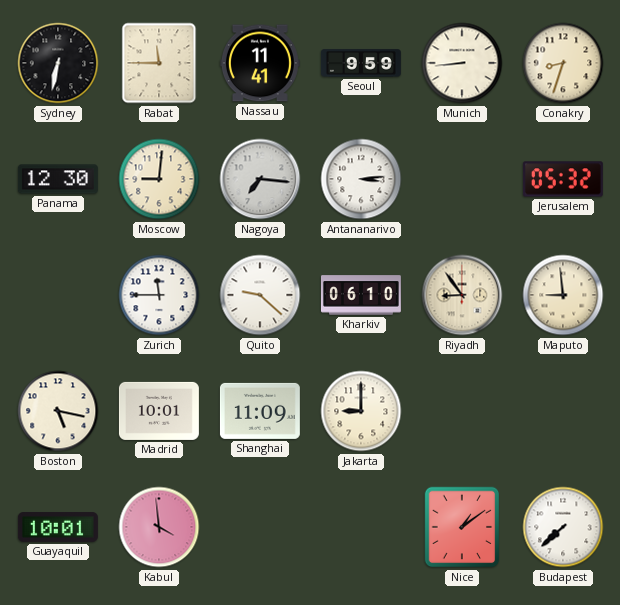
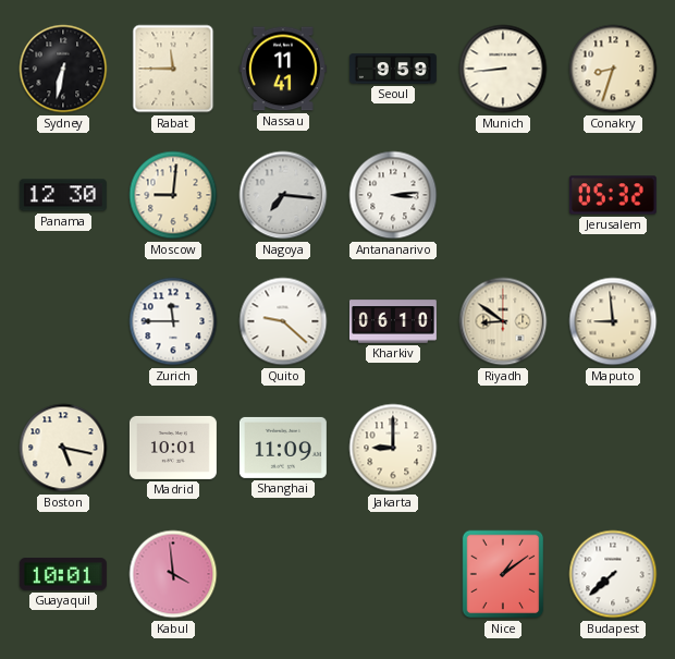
Riyadh: 8:54 -> 8:51
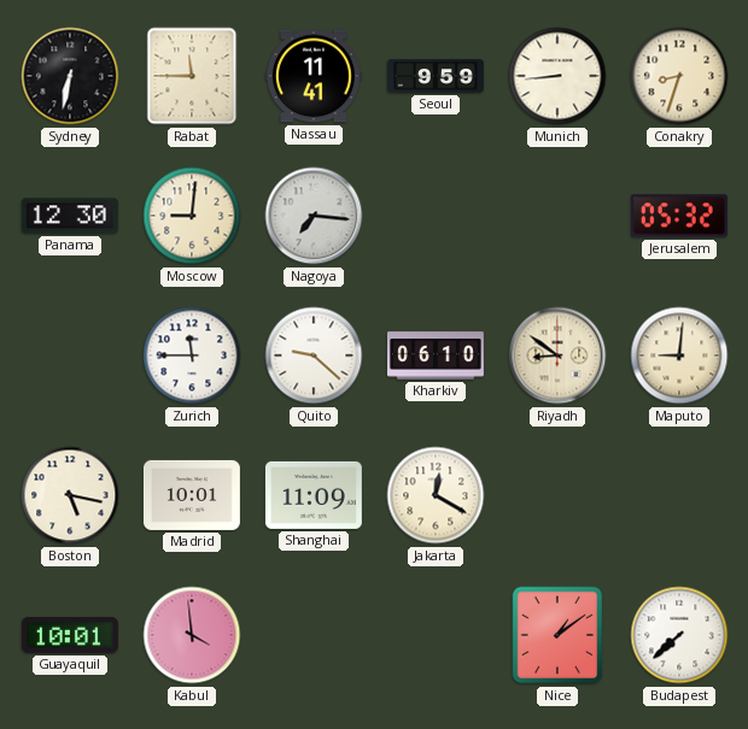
Antananarivo: 3:14 -> none
Maputo: 8:59 -> 9:01
Jakarta: 9:00 -> 12:20
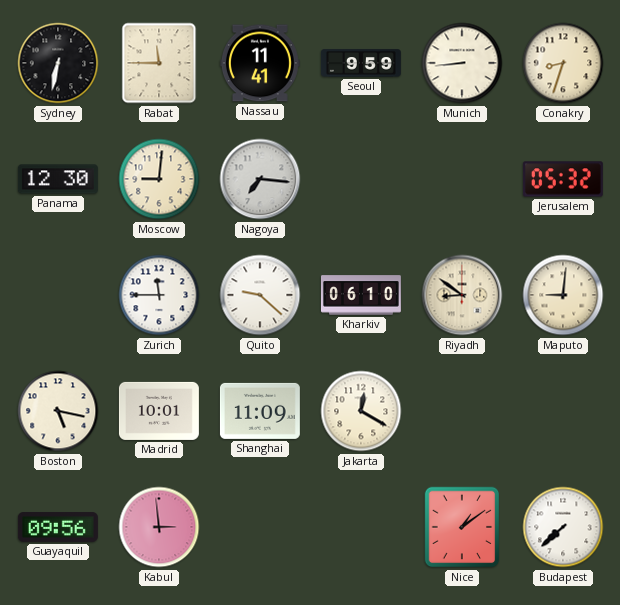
Guayaquil: 10:01 -> 09:56
Kabul: 3:59 -> 2:59
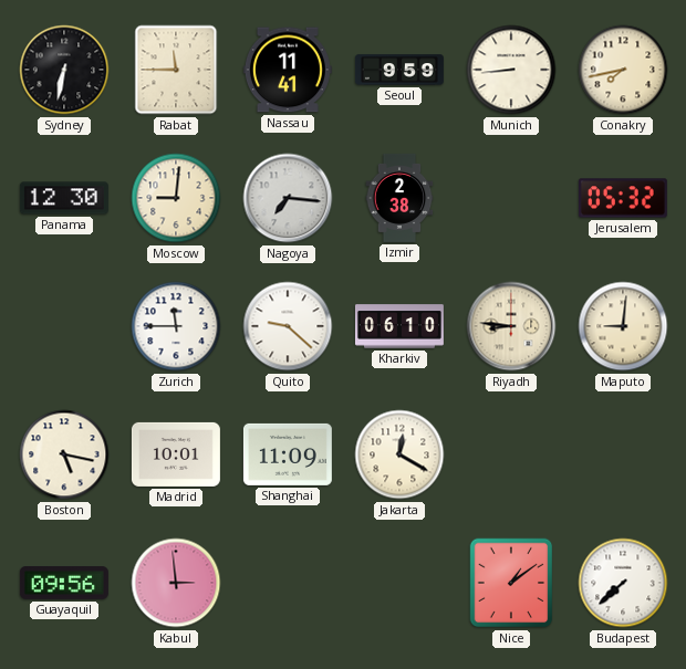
Conakry: 8:33 -> 7:43
Izmir: none -> 2:38
Riyadh: 8:51 -> 8:46
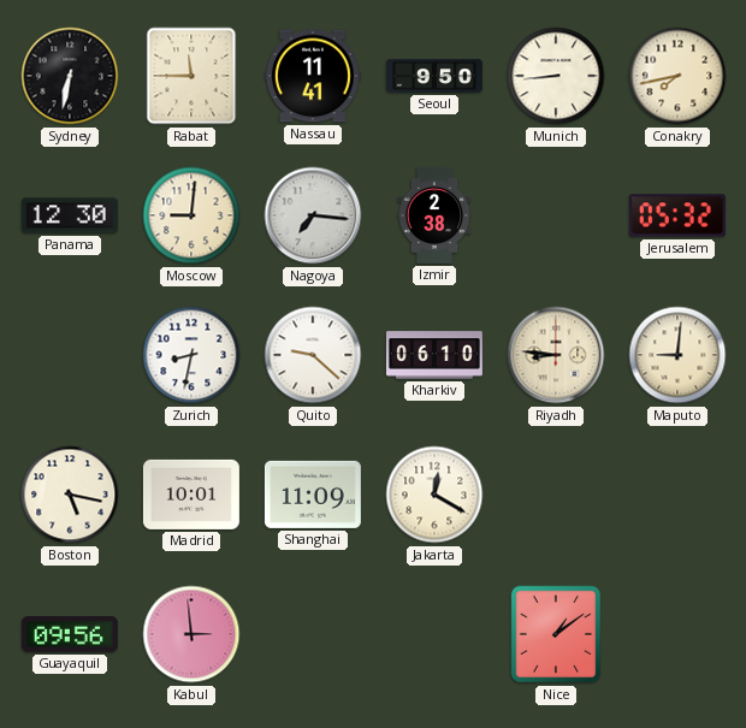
Seoul: 9:59 -> 9:50
Zurich: 11:45 -> 8:32
Budapest: 7:38 -> none
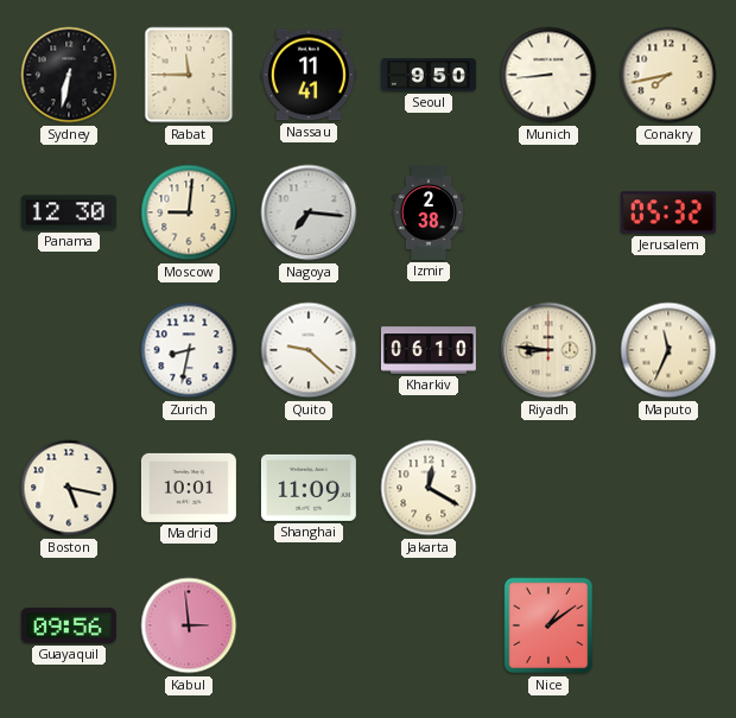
Maputo: 9:01 -> 11:34
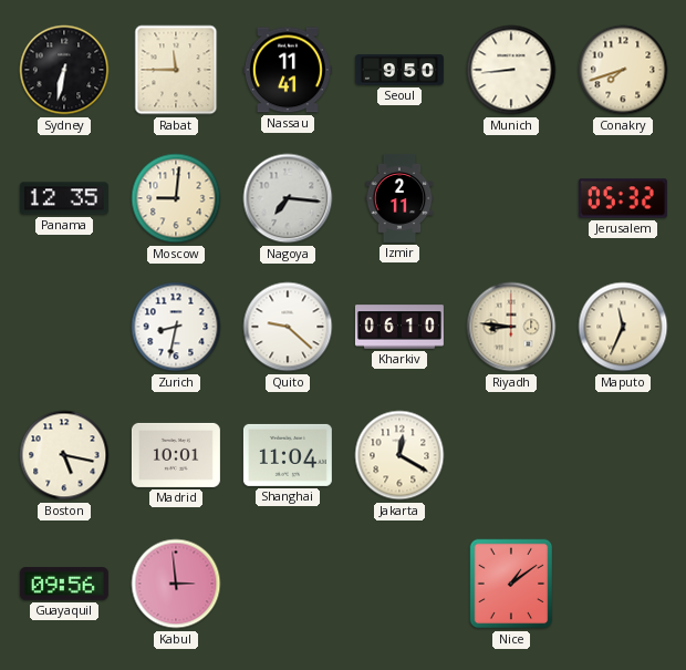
Conakry: 7:43 -> 7:42
Panama: 12:30 -> 12:35
Izmir: 2:38 -> 2:11
Shanghai: 11:09 -> 11:04
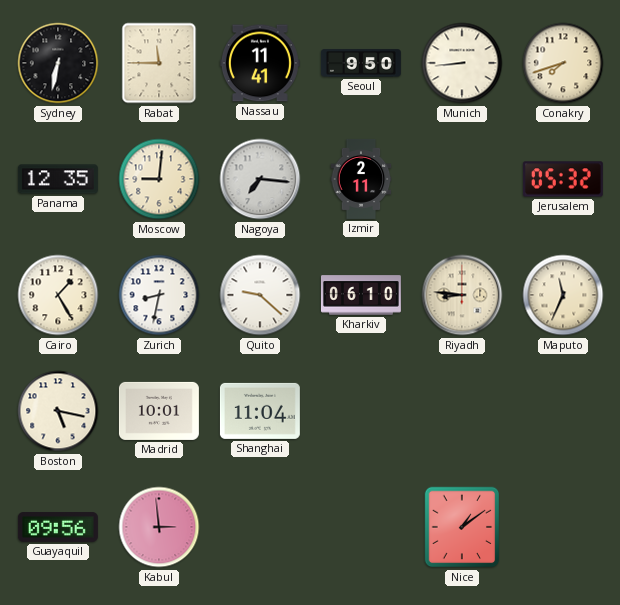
Cairo: none -> 1:25
Jakarta: 12:20 -> none
